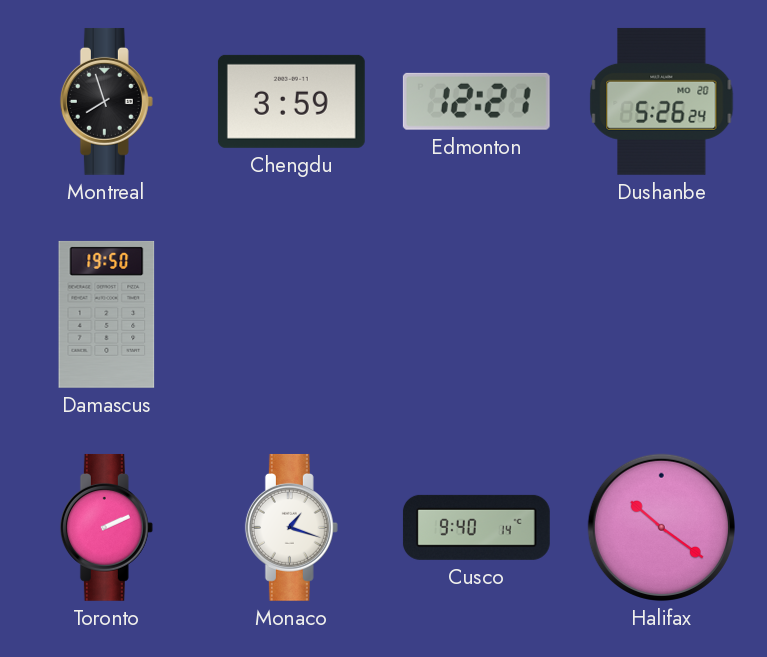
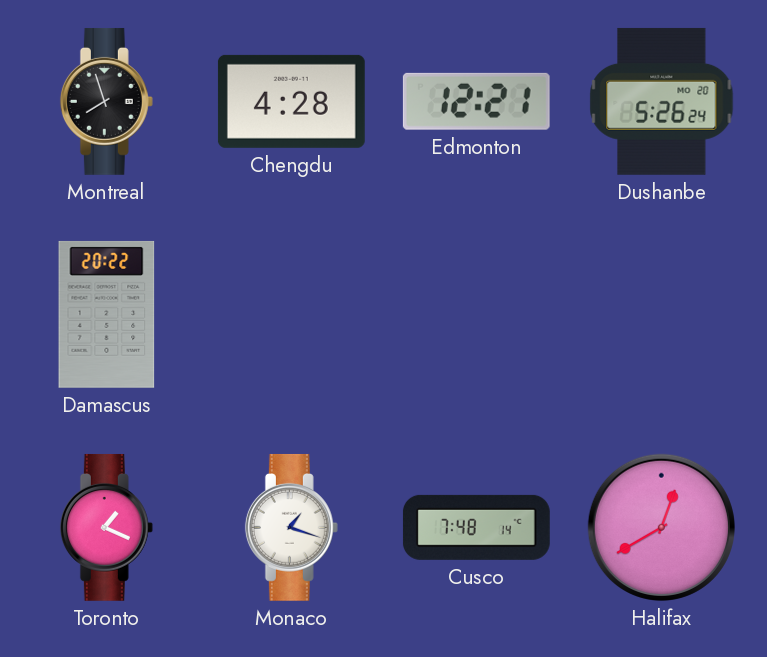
Chengdu: 3:59 -> 4:28
Damascus: 19:50 -> 20:22
Toronto: 2:11 -> 1:19
Cusco: 9:40 -> 7:48
Halifax: 10:21 -> 12:40
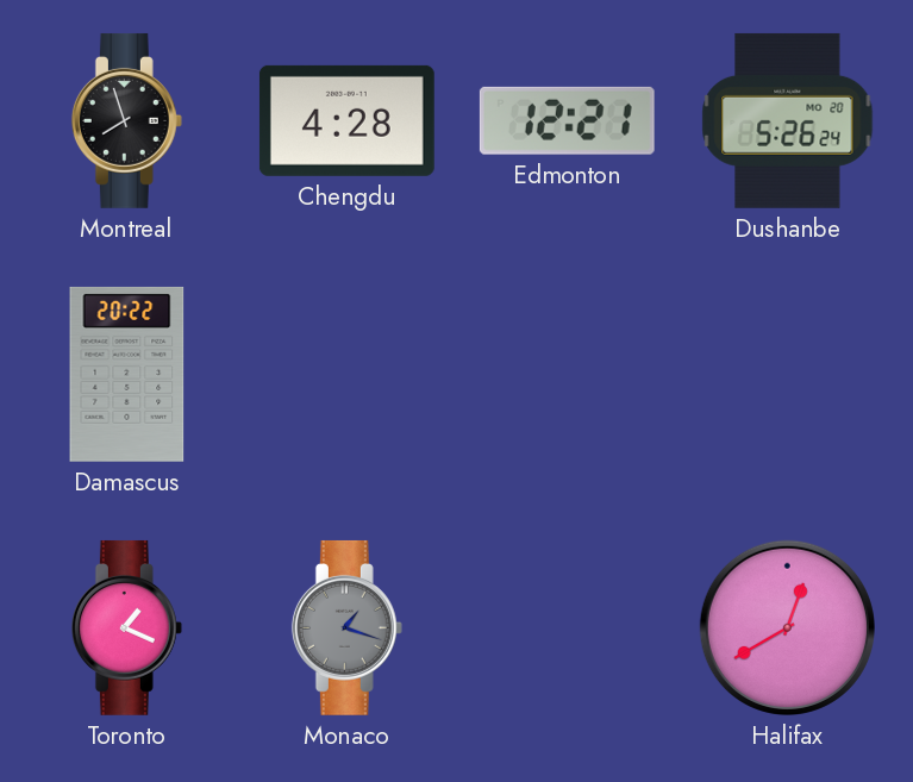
Monaco dial: white -> grey
Cusco: 7:48 -> none
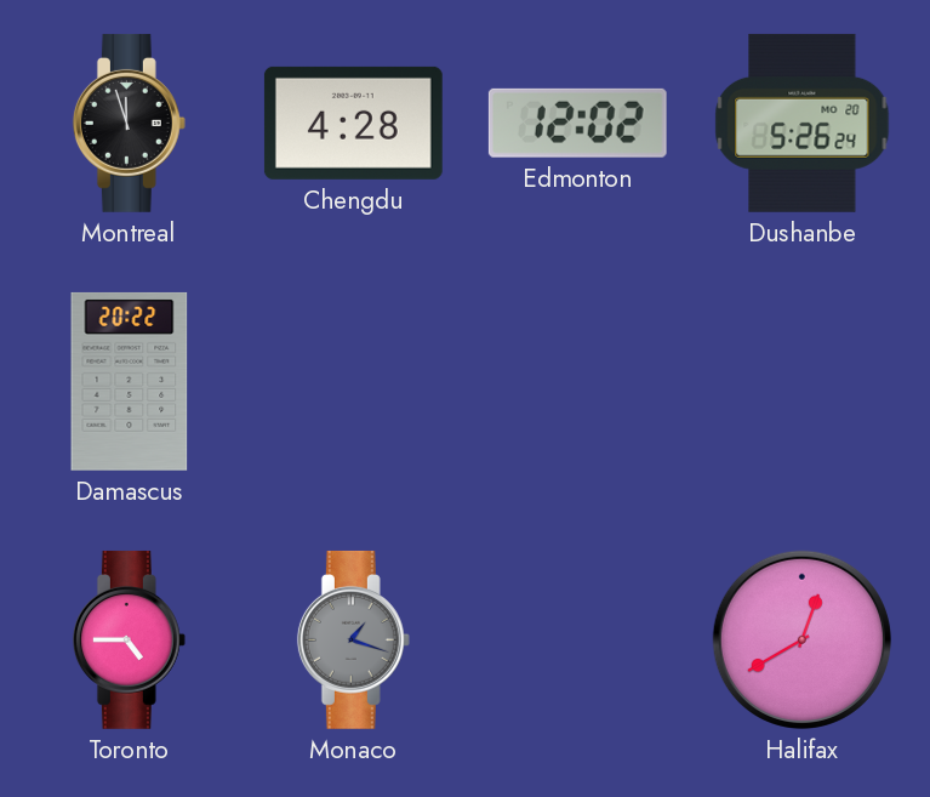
Montreal: 7:57 -> 11:57
Edmonton: 12:21 -> 12:02
Toronto: 1:19 -> 4:45
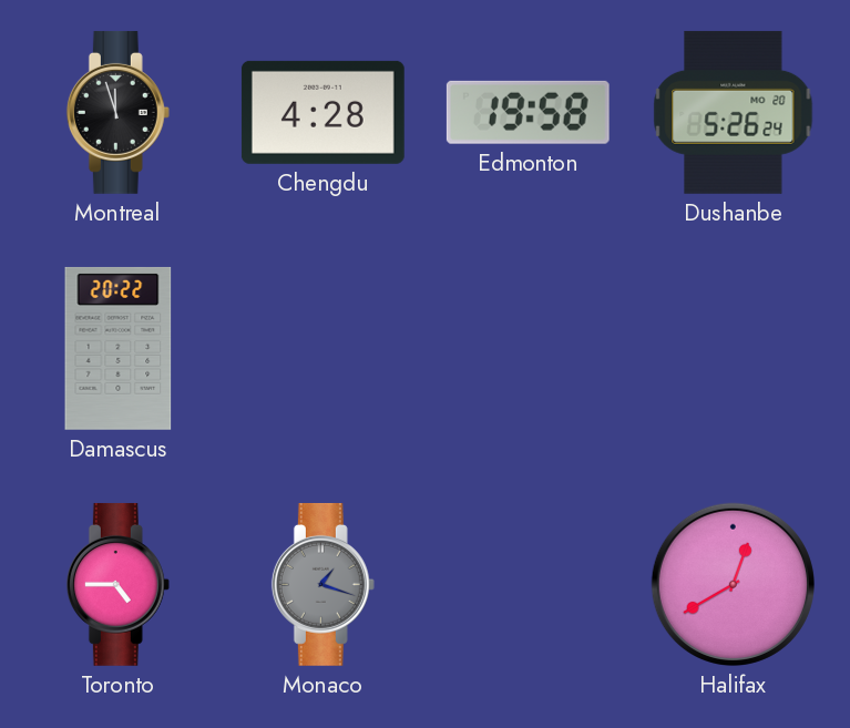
Edmonton: 12:02 -> 19:58
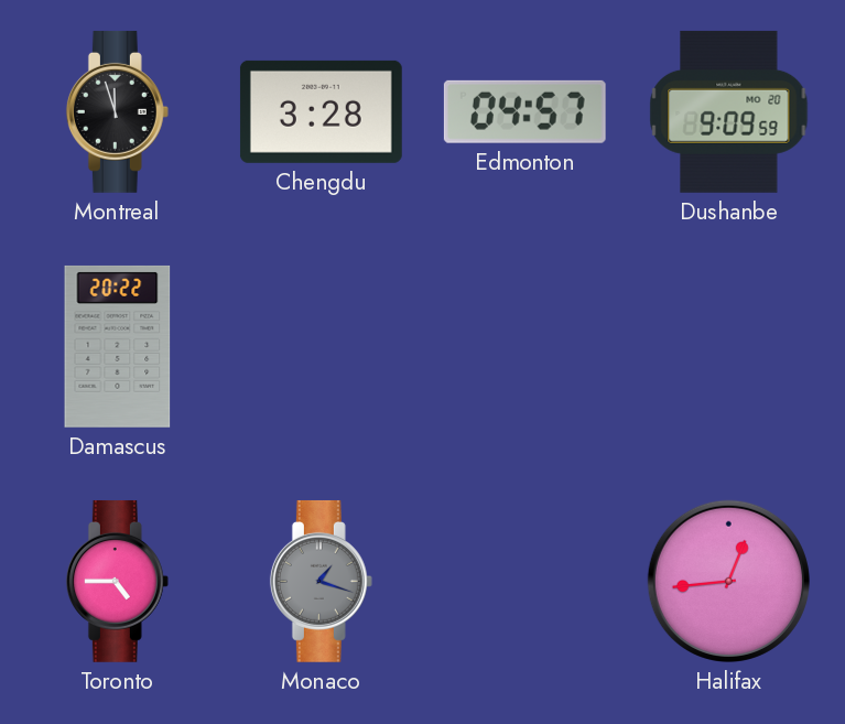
Chengdu: 4:28 -> 3:28
Edmonton: 19:58 -> 04:57
Dushanbe: 5:26 -> 9:09
Halifax: 12:40 -> 12:44
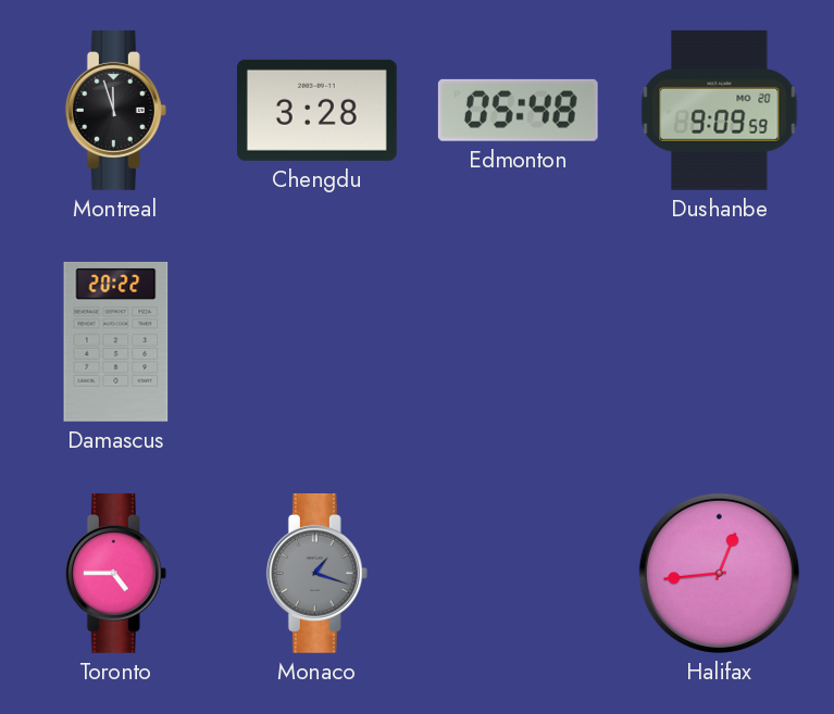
Edmonton: 04:57 -> 05:48
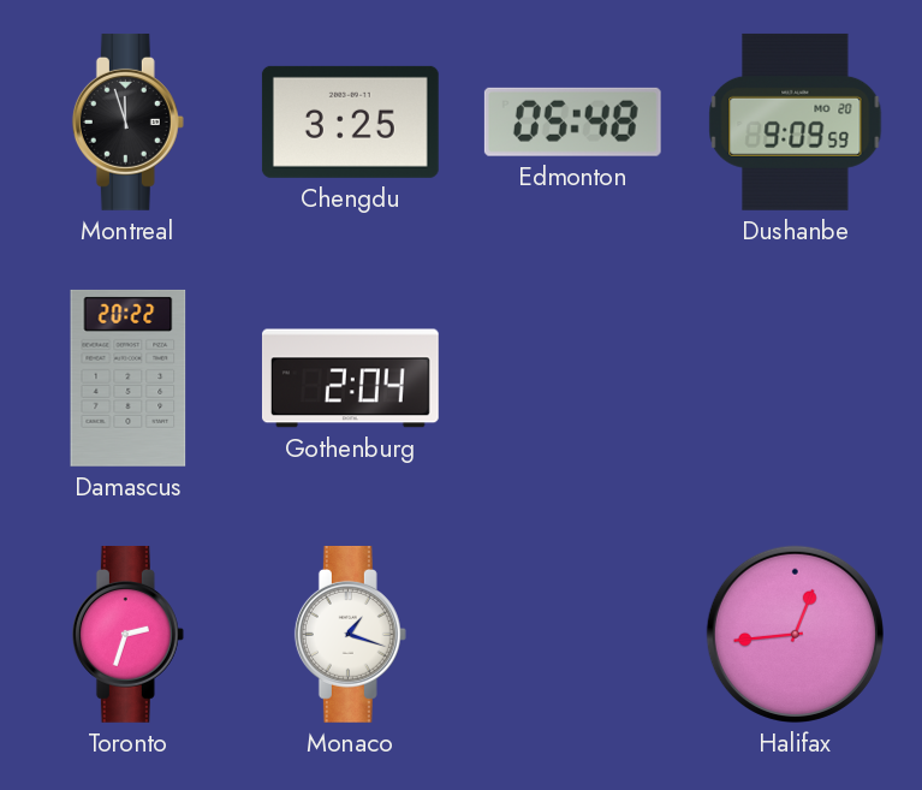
Chengdu: 3:28 -> 3:25
Gothenburg: none -> 2:04
Toronto: 4:45 -> 2:33
Monaco dial: grey -> white
